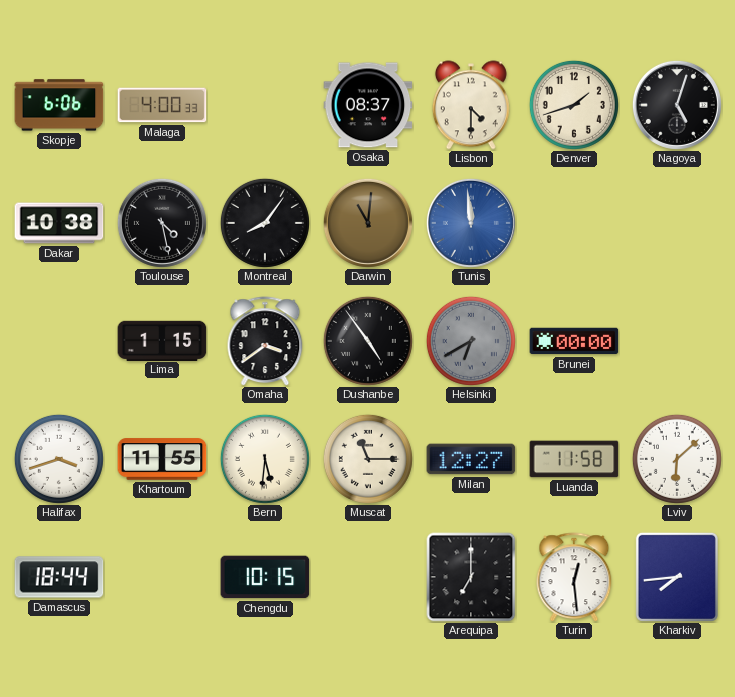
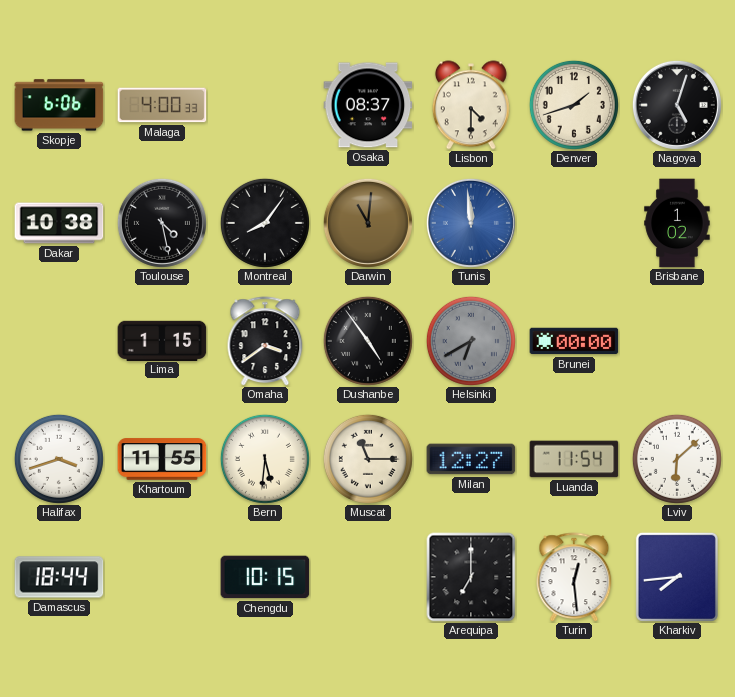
Brisbane: none -> 1:02
Luanda: 11:58 -> 11:54
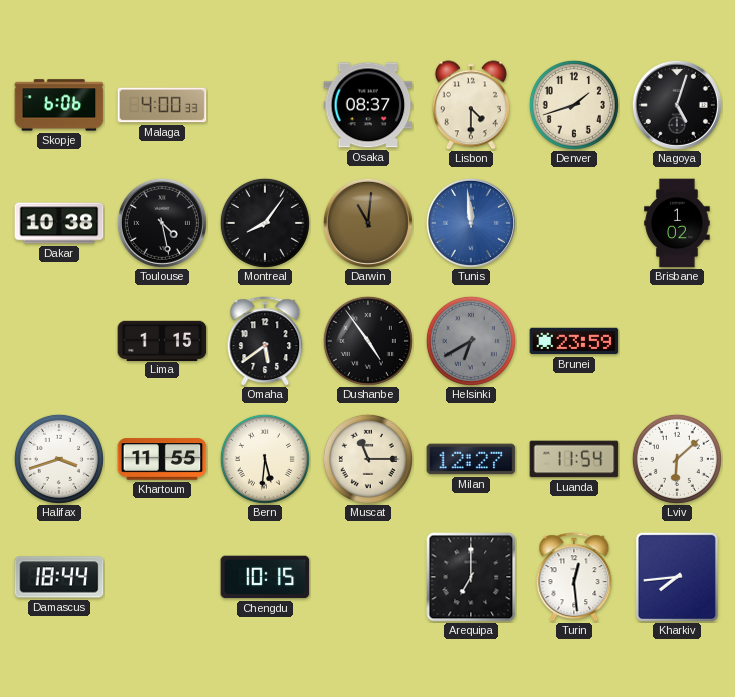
Omaha: 3:39 -> 5:39
Brunei: 00:00 -> 23:59
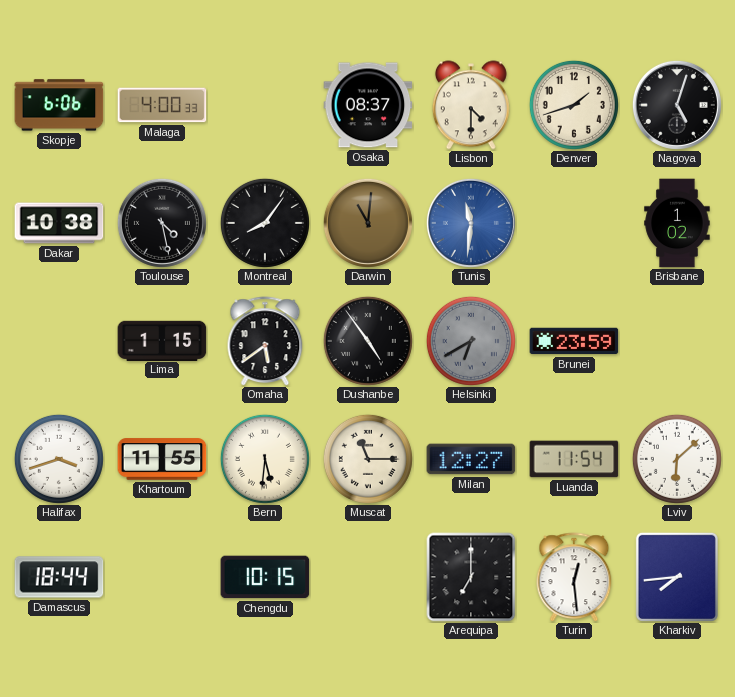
Tunis: 11:59 -> 11:31
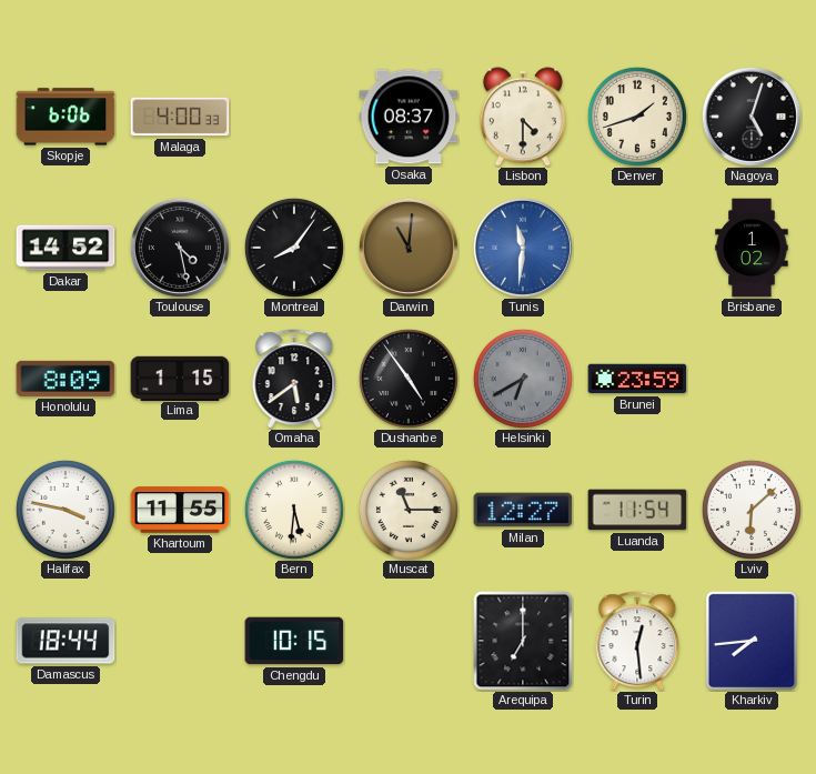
Dakar: 10:38 -> 14:52
Honolulu: none -> 8:09
Halifax: 3:42 -> 3:47
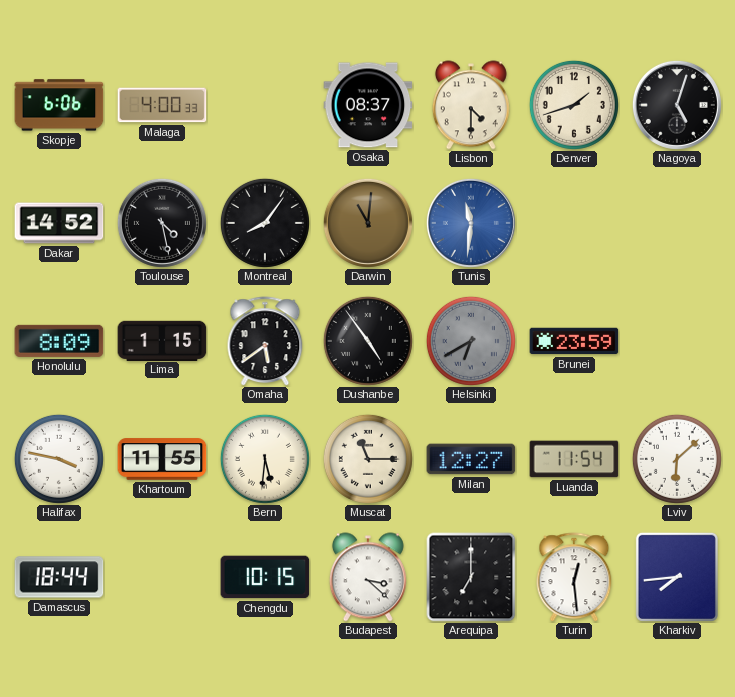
Brisbane: 1:02 -> none
Budapest: none -> 3:22
